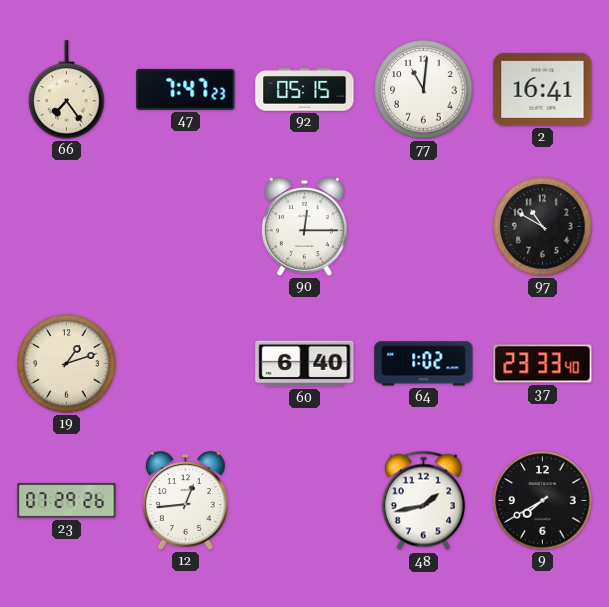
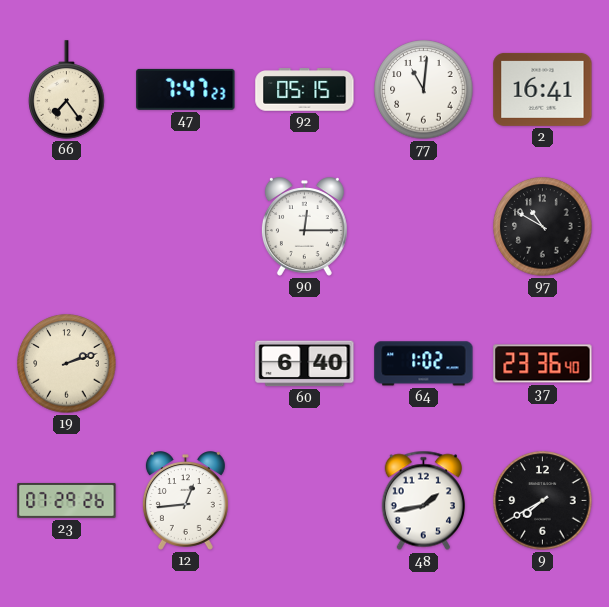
19: 1:12 -> 2:12
37: 23:33 -> 23:36
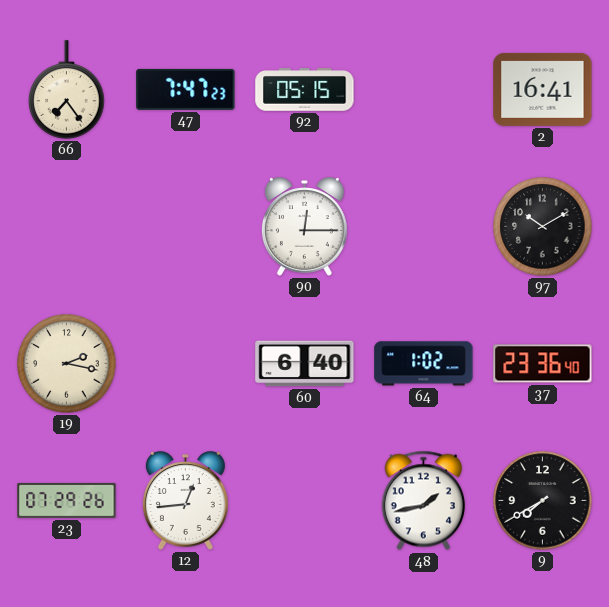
77: 11:01 -> none
97: 10:50 -> 10:10
19: 2:12 -> 2:17
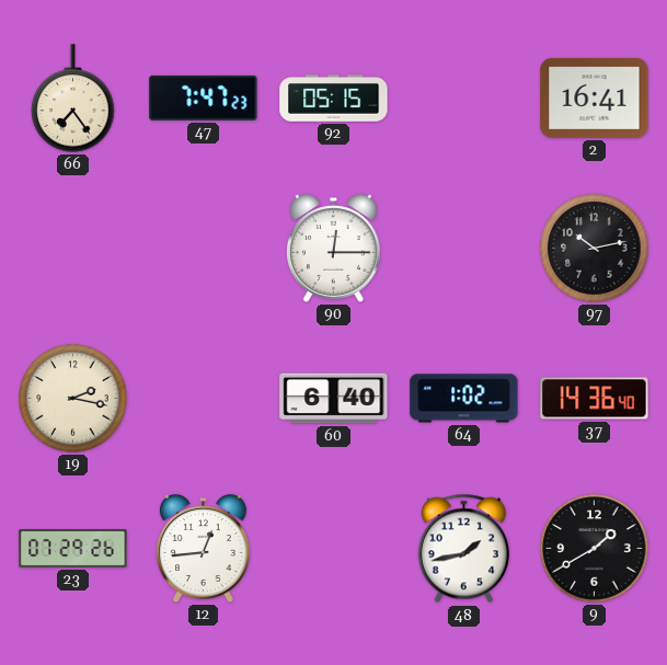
97: 10:10 -> 10:13
37: 23:36 -> 14:36
9: 7:40 -> 1:40
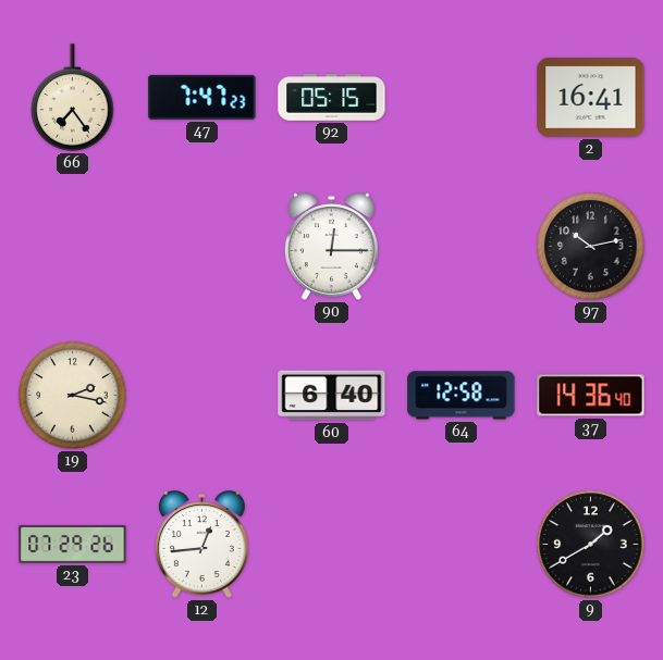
64: 1:02 -> 12:58
48: 1:43 -> none
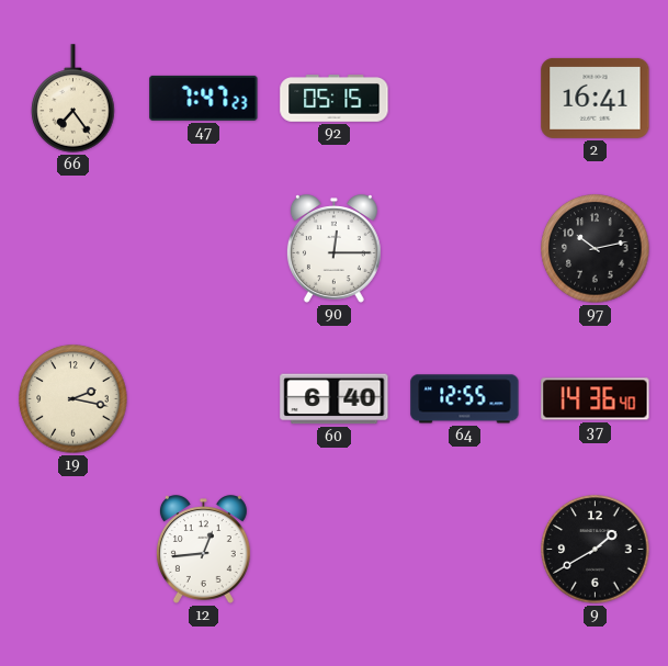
64: 12:58 -> 12:55
23: 07:29 -> none
